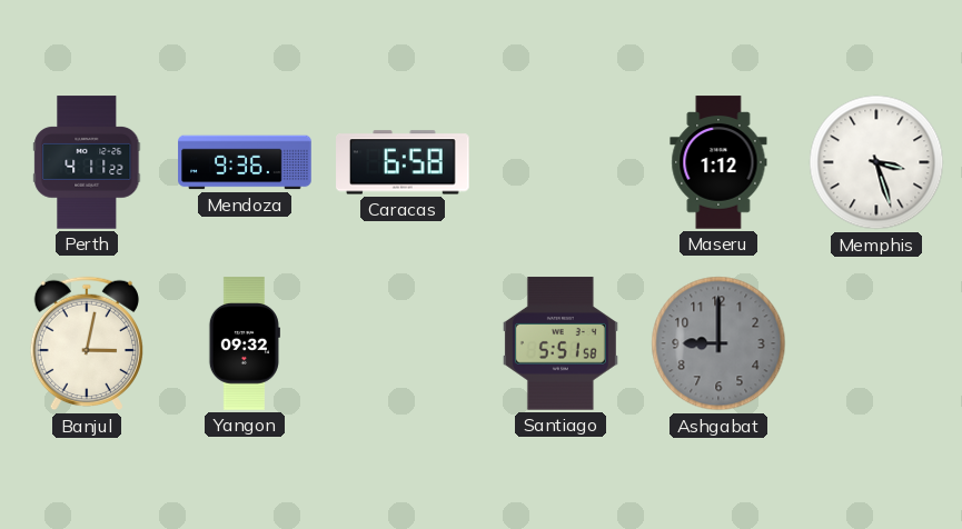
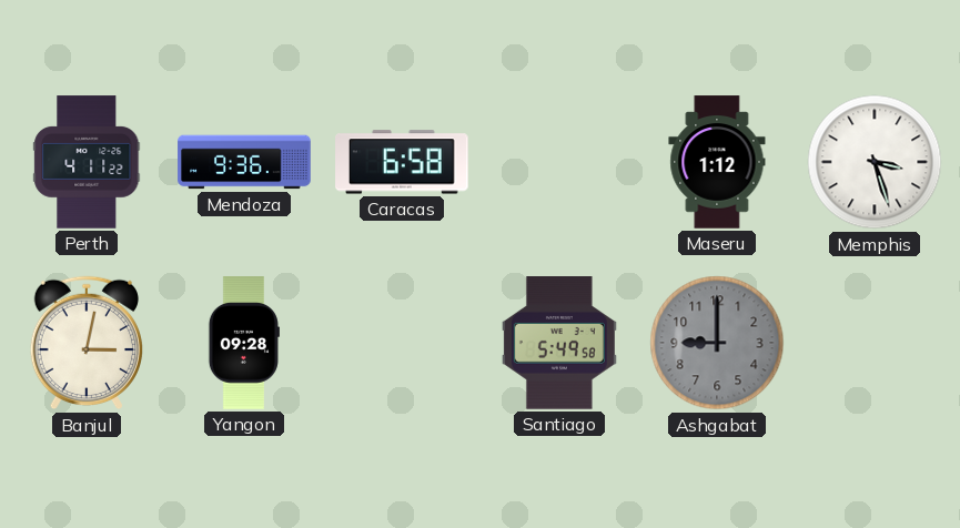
Yangon: 09:32 -> 09:28
Santiago: 5:51 -> 5:49
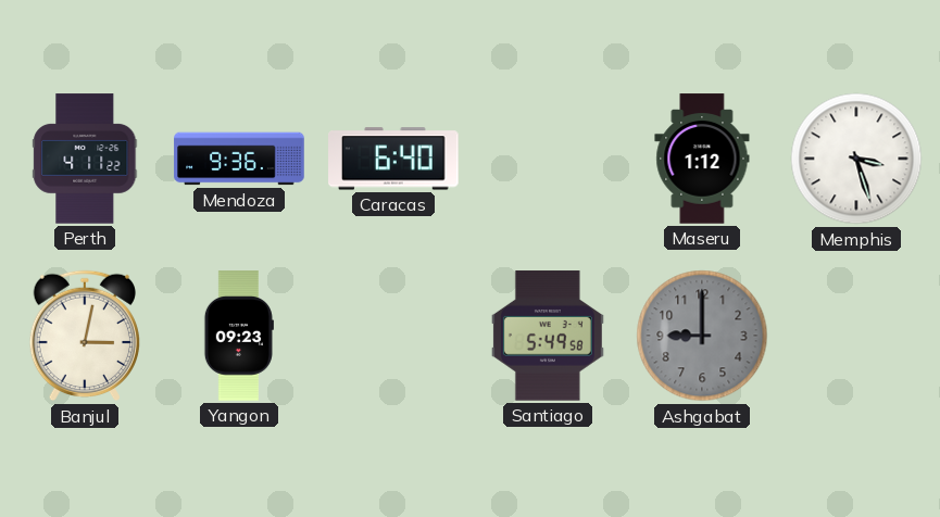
Caracas: 6:58 -> 6:40
Yangon: 09:28 -> 09:23
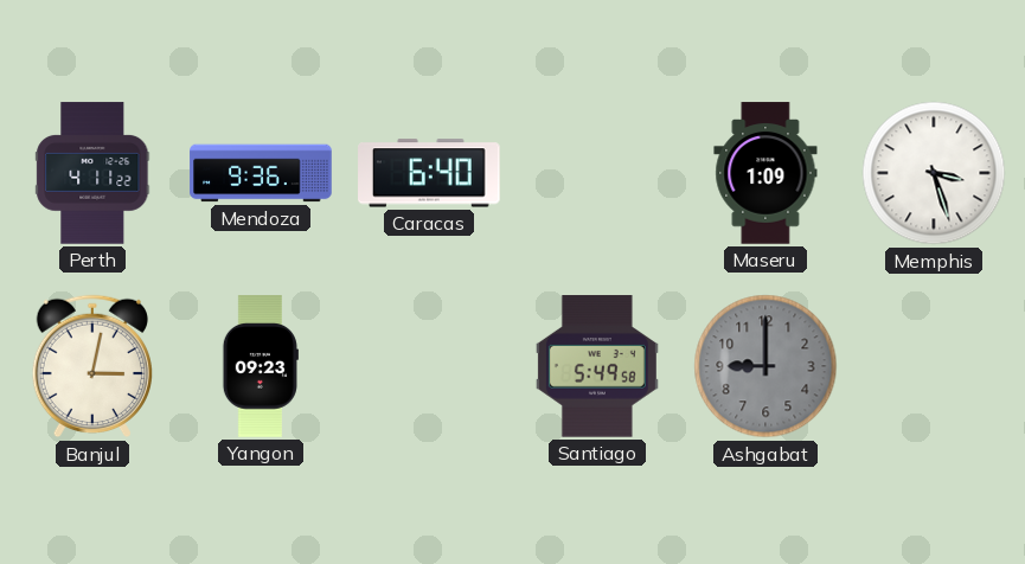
Maseru: 1:12 -> 1:09
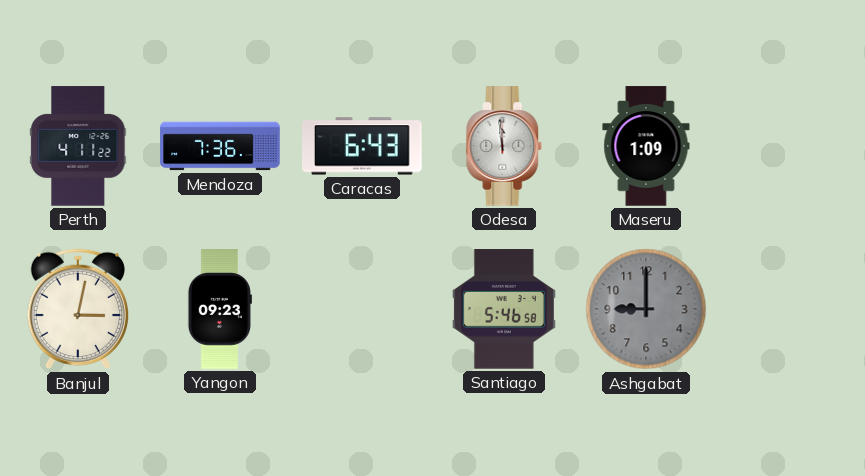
Mendoza: 9:36 -> 7:36
Caracas: 6:40 -> 6:43
Odesa: none -> 11:59
Memphis: 3:27 -> none
Santiago: 5:49 -> 5:46
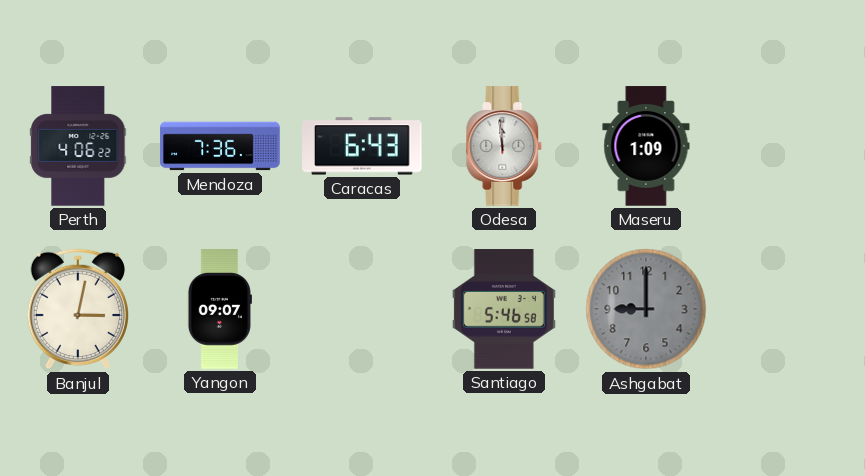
Perth: 4:11 -> 4:06
Yangon: 09:23 -> 09:07
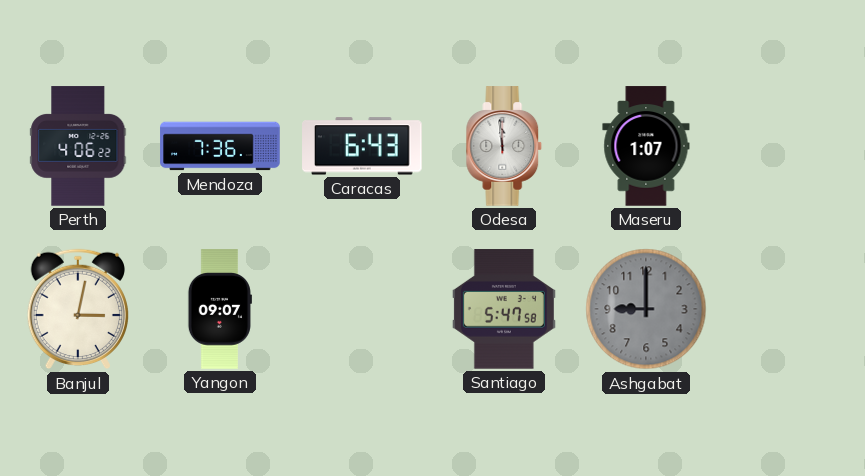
Maseru: 1:09 -> 1:07
Santiago: 5:46 -> 5:47
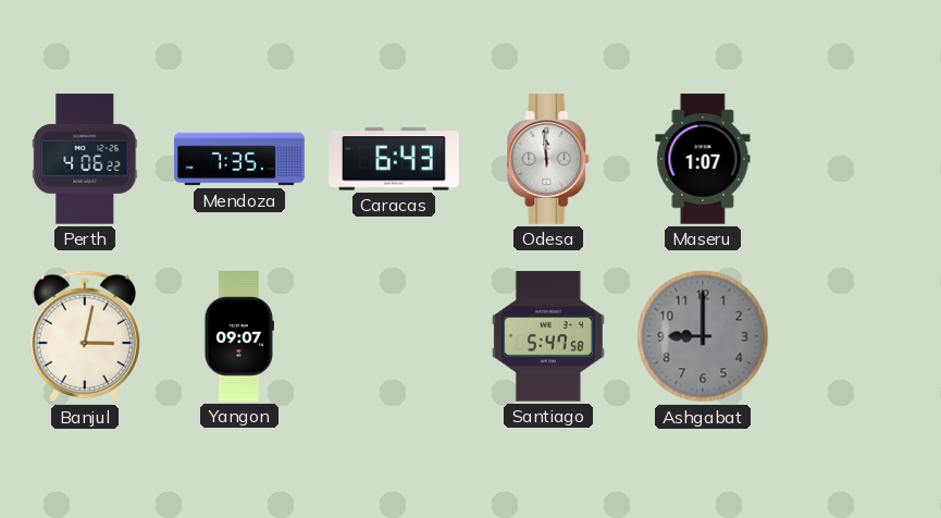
Mendoza: 7:36 -> 7:35
